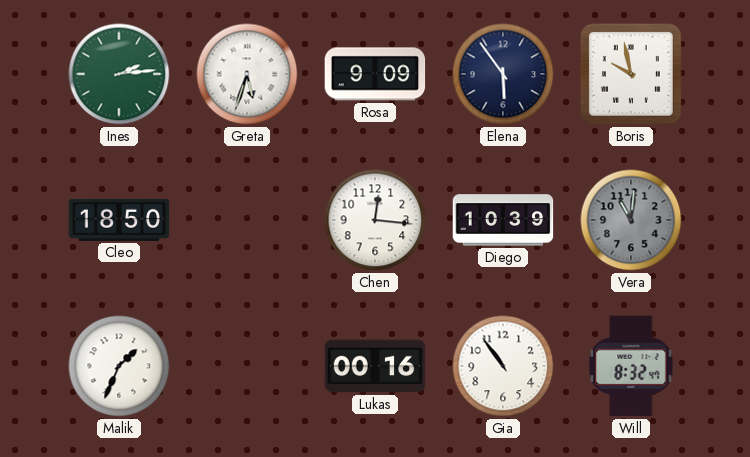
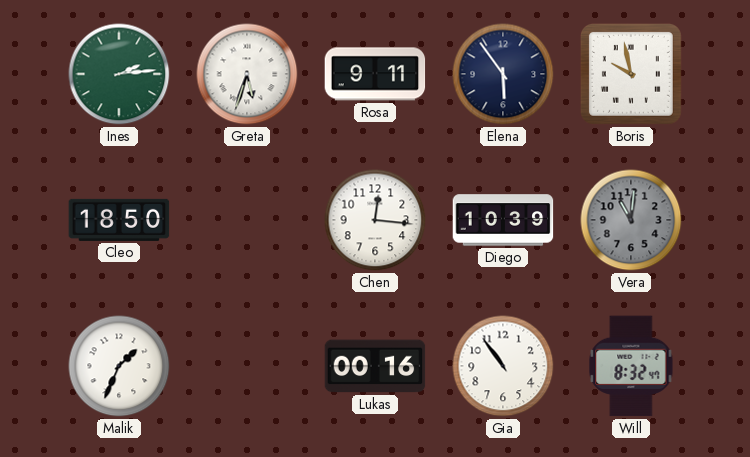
Rosa: 9:09 -> 9:11
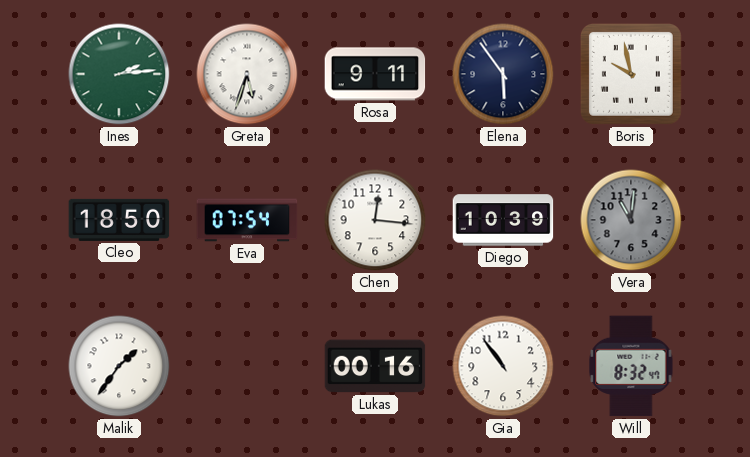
Eva: none -> 07:54
Malik: 1:34 -> 1:36
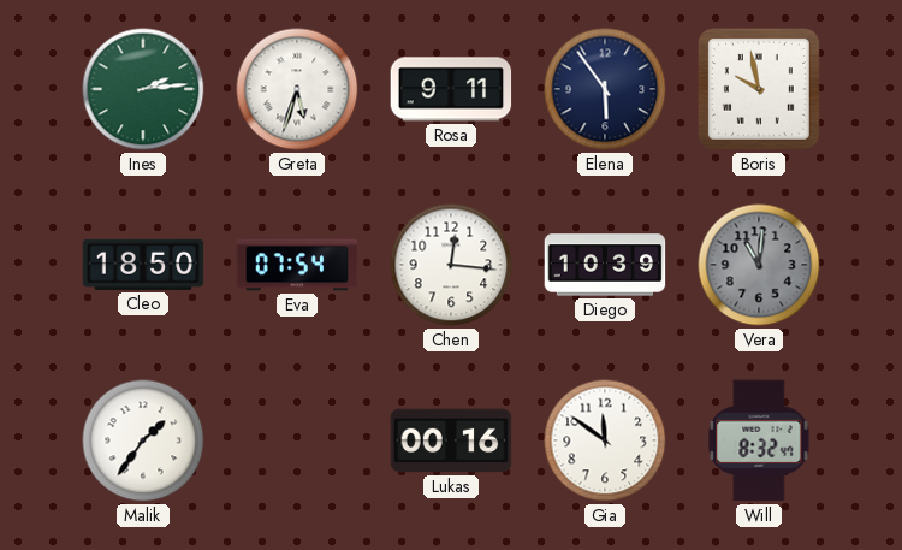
Gia: 10:54 -> 11:51
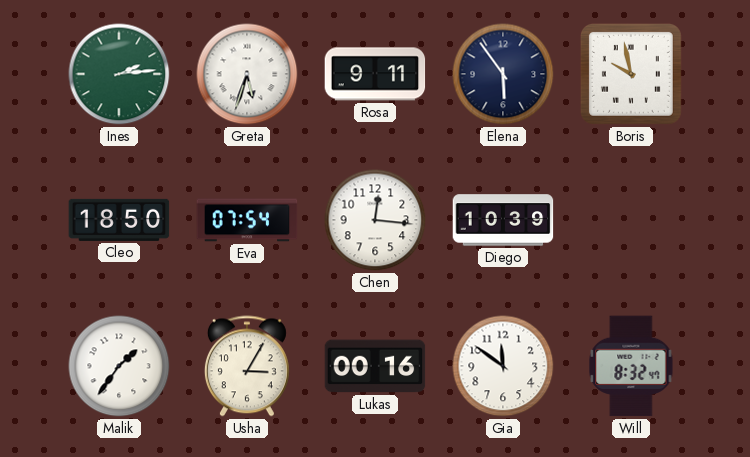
Vera: 11:01 -> none
Usha: none -> 3:05
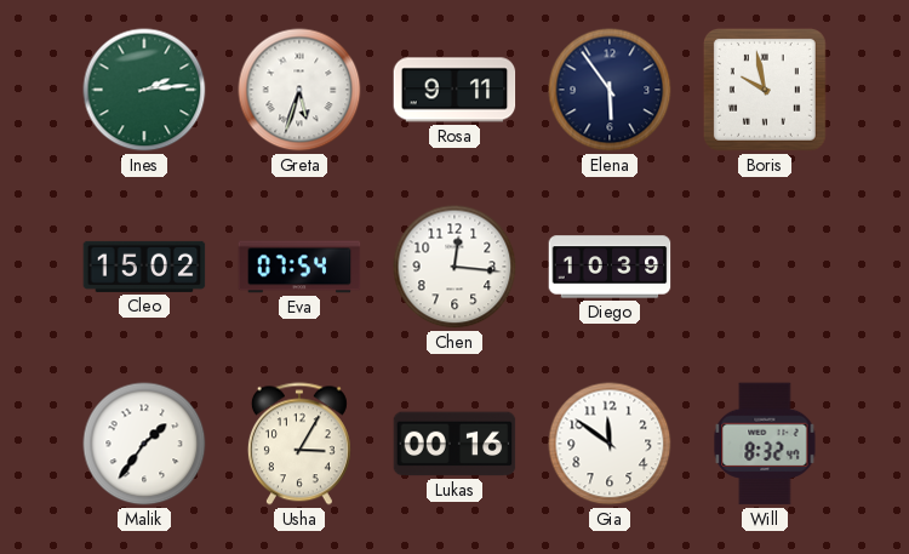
Cleo: 18:50 -> 15:02
